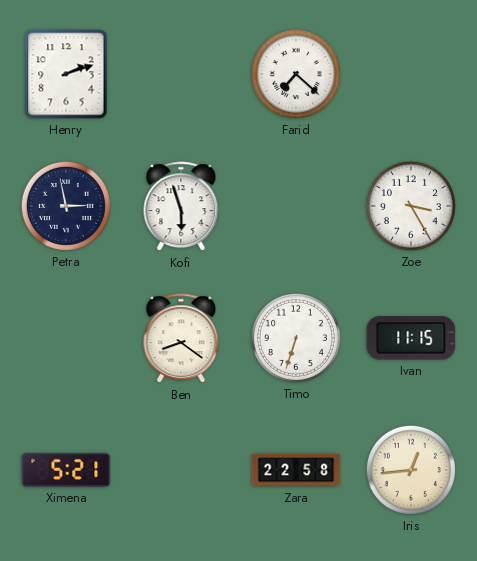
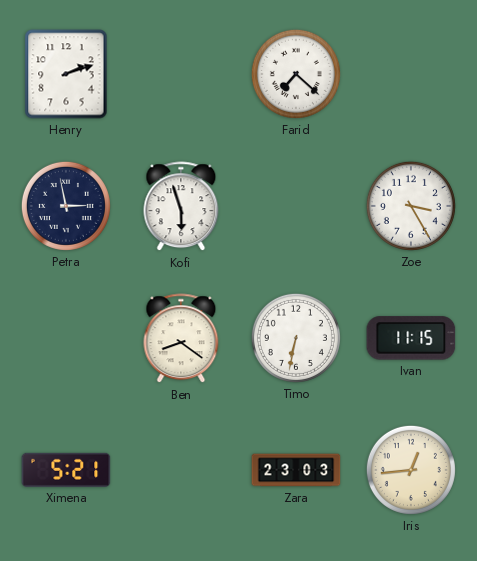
Timo: 6:33 -> 6:32
Zara: 22:58 -> 23:03
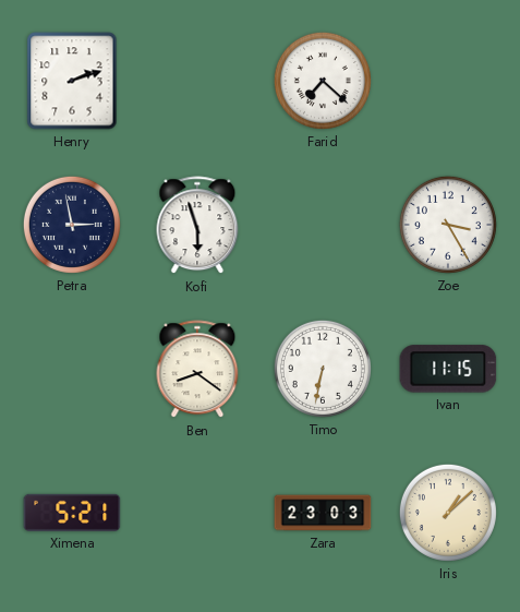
Iris: 12:44 -> 1:08
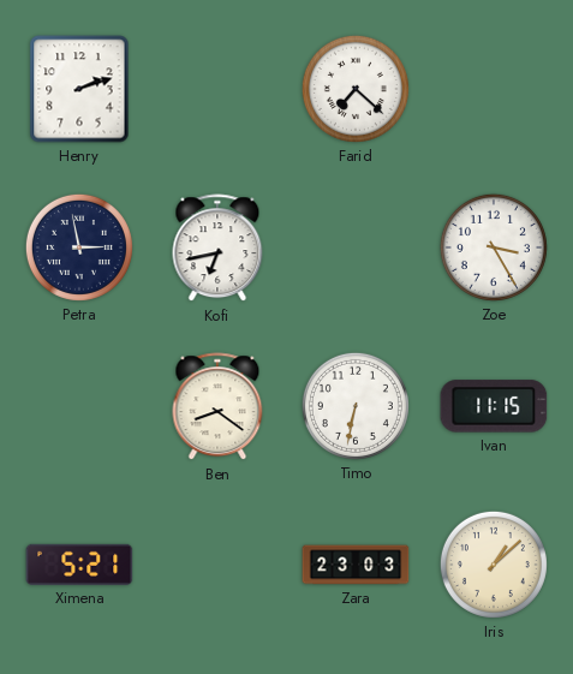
Kofi: 5:57 -> 6:43
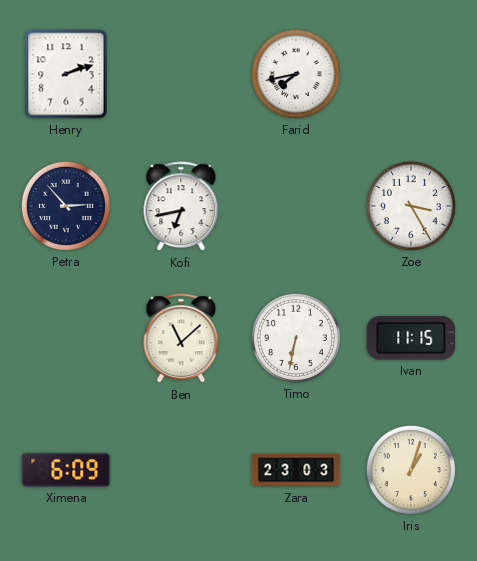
Farid: 7:22 -> 7:43
Petra: 2:58 -> 2:53
Ben: 8:21 -> 11:08
Ximena: 5:21 -> 6:09
Iris: 1:08 -> 1:03
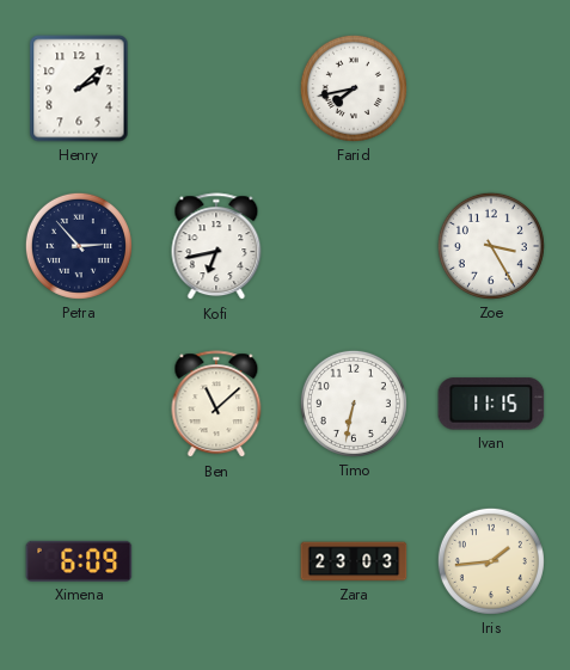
Henry: 2:12 -> 2:08
Iris: 1:03 -> 1:44
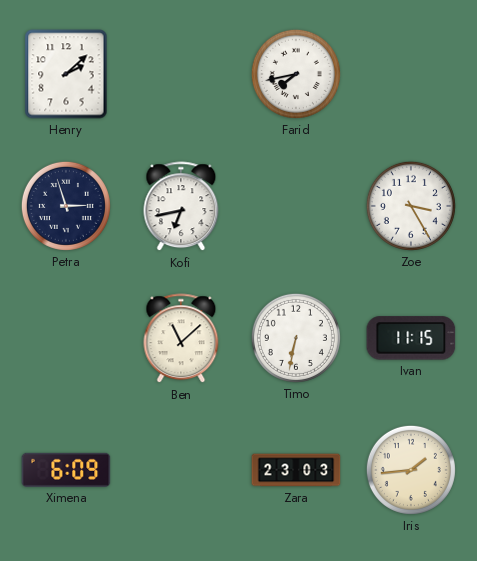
Petra: 2:53 -> 2:57
